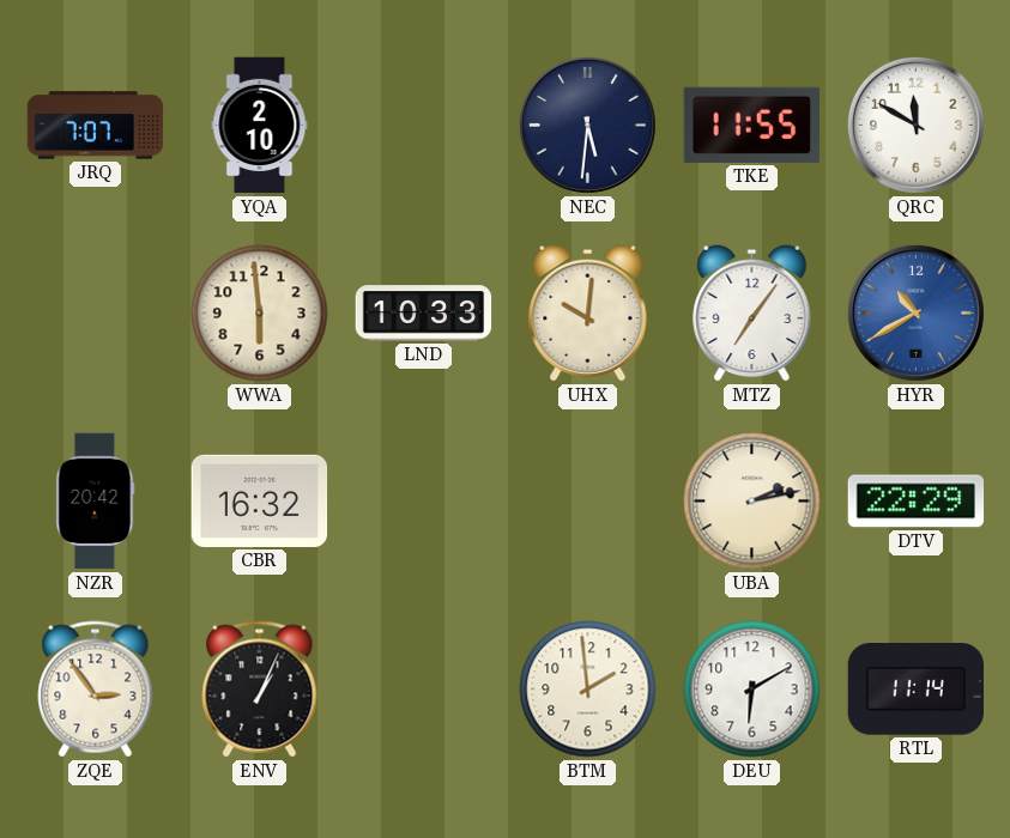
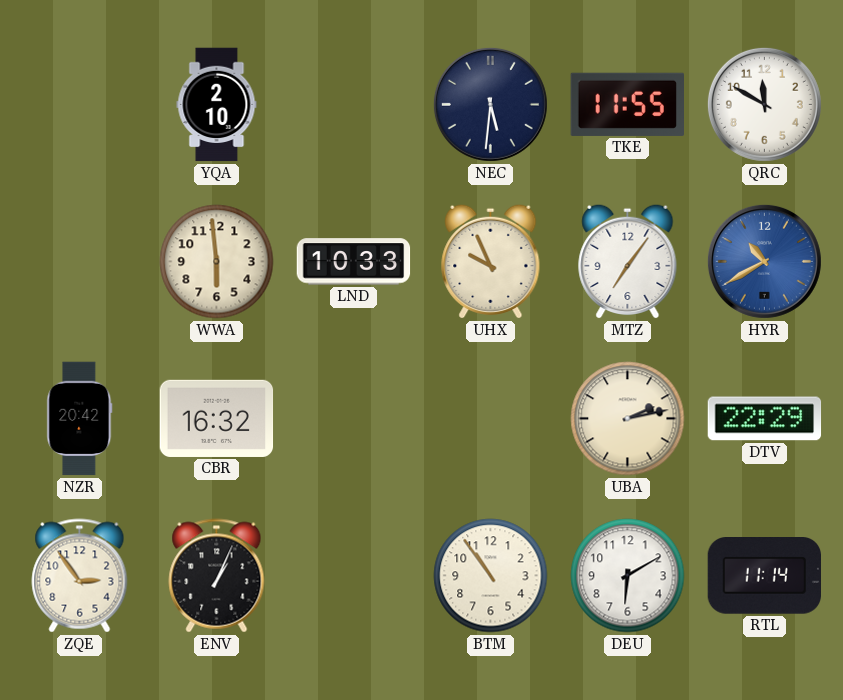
JRQ: 7:07 -> none
UHX: 10:01 -> 9:56
BTM: 1:59 -> 10:54
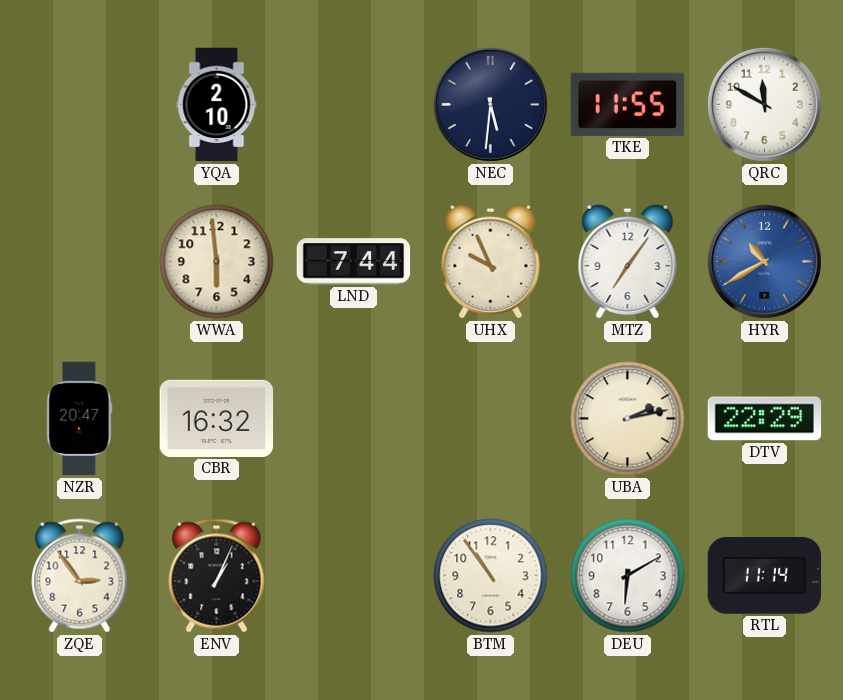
LND: 10:33 -> 7:44
NZR: 20:42 -> 20:47
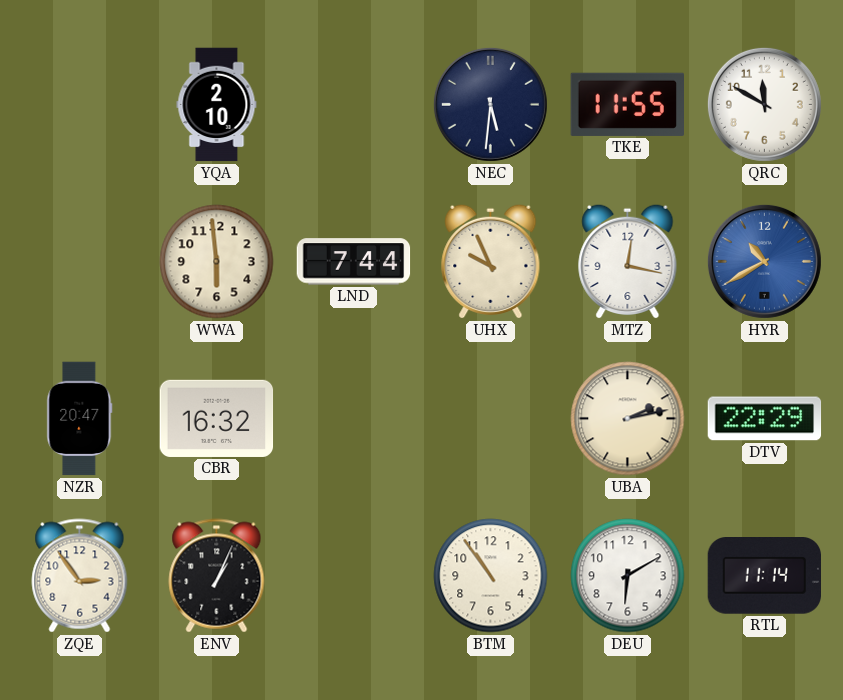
MTZ: 7:06 -> 12:17
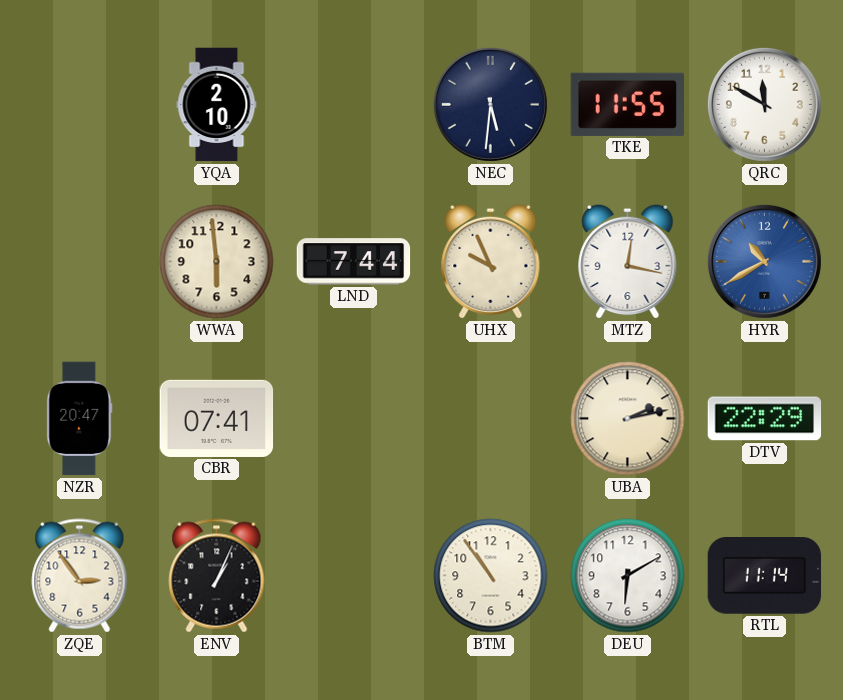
CBR: 16:32 -> 07:41
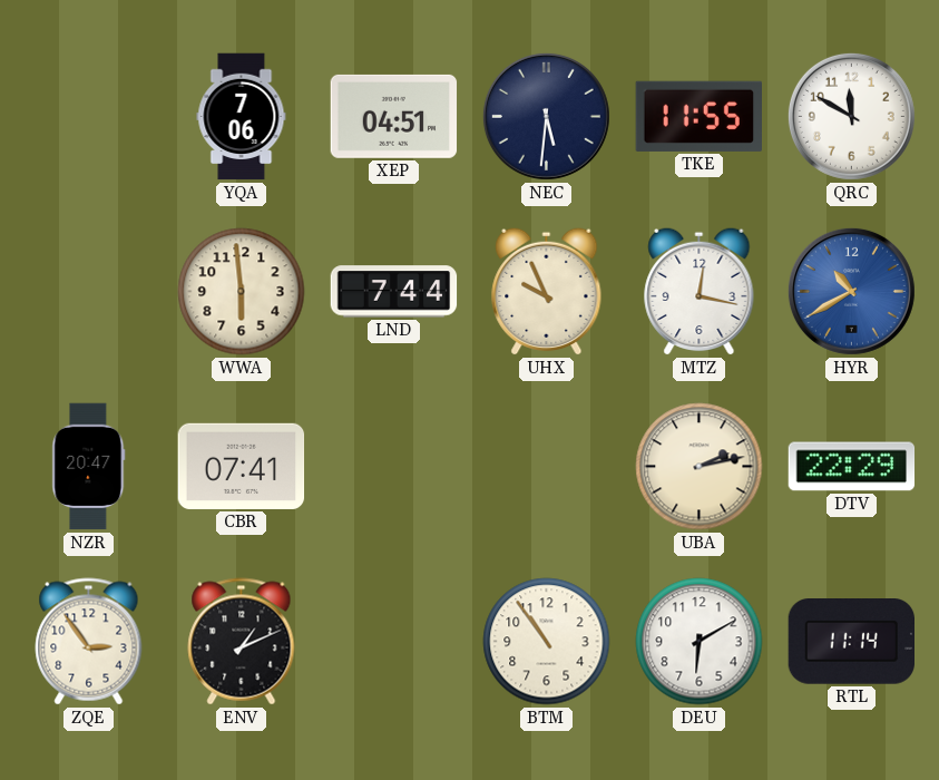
YQA: 2:10 -> 7:06
XEP: none -> 04:51
ENV: 1:04 -> 1:11
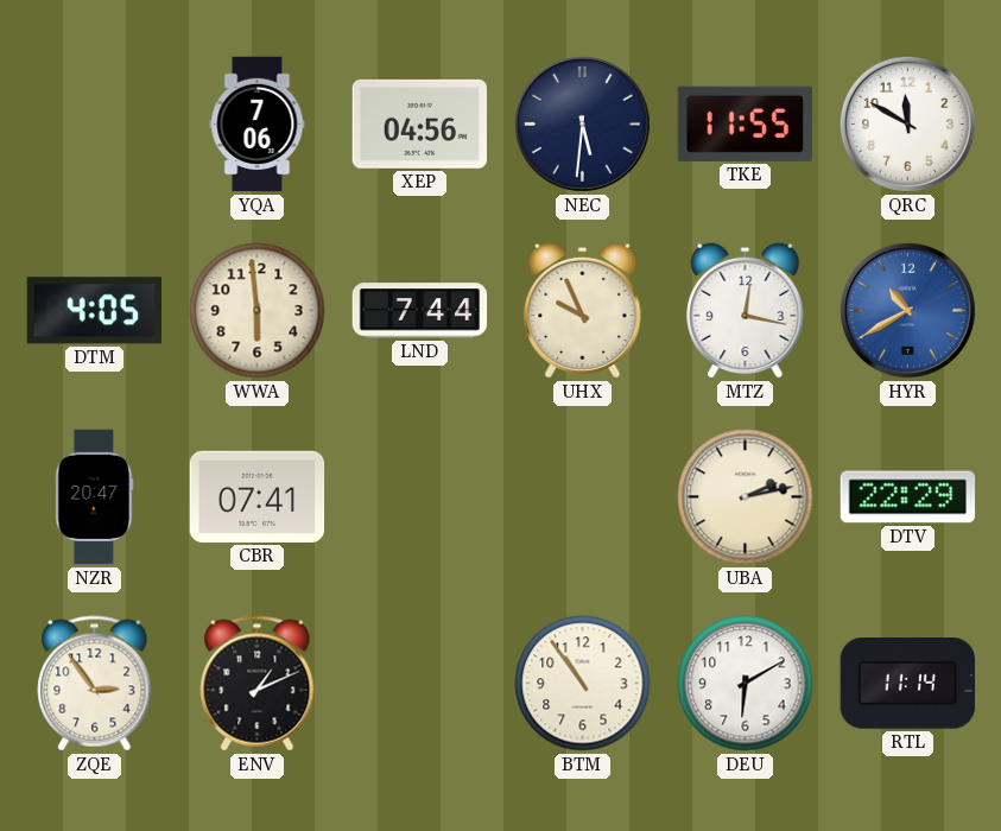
XEP: 04:51 -> 04:56
DTM: none -> 4:05
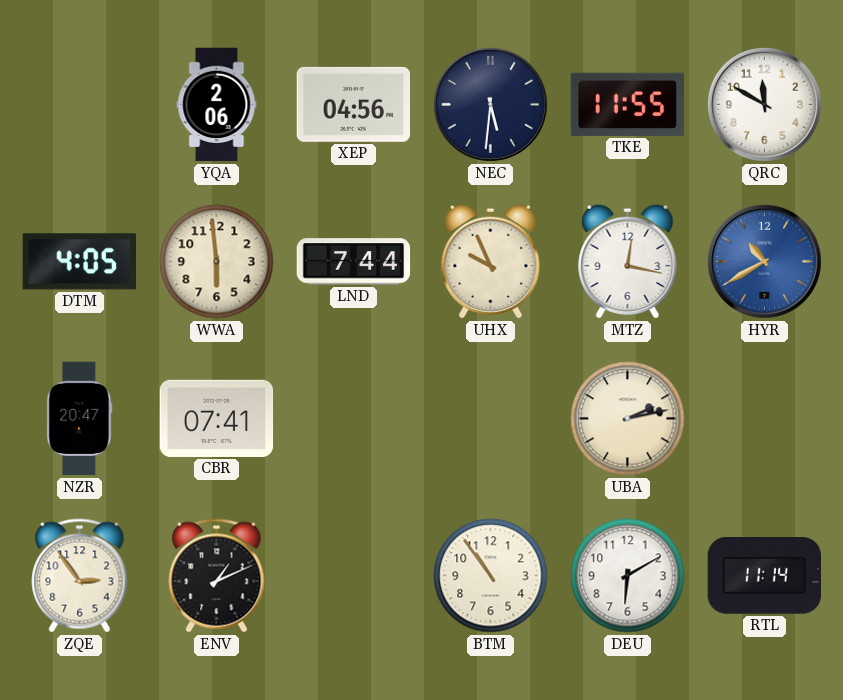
YQA: 7:06 -> 2:06
DTV: 22:29 -> none
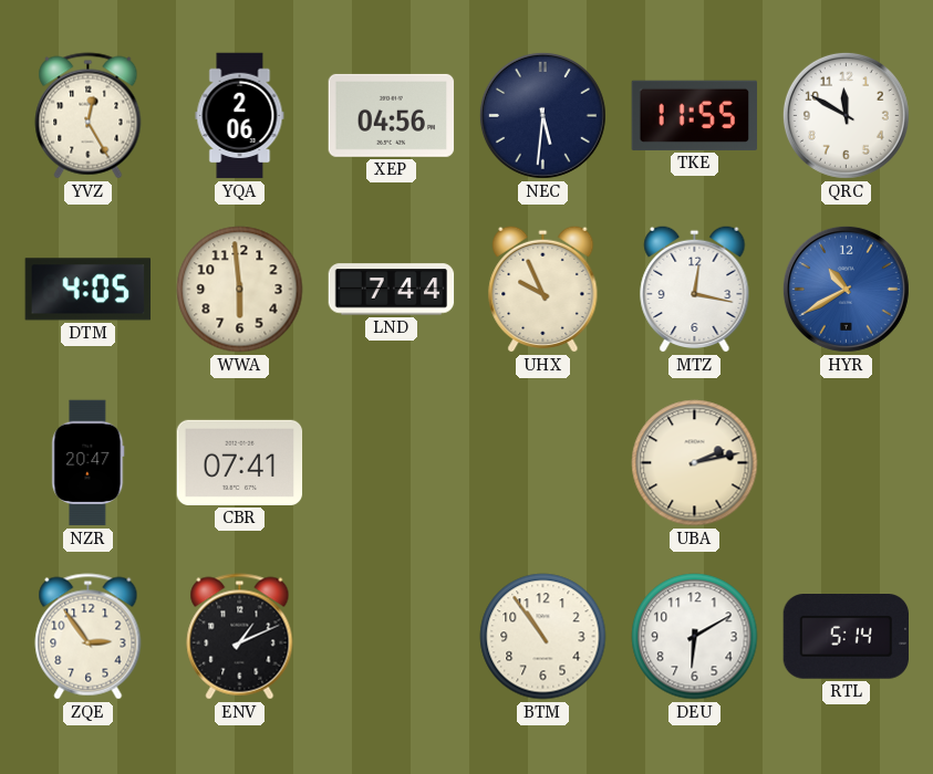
YVZ: none -> 12:25
RTL: 11:14 -> 5:14
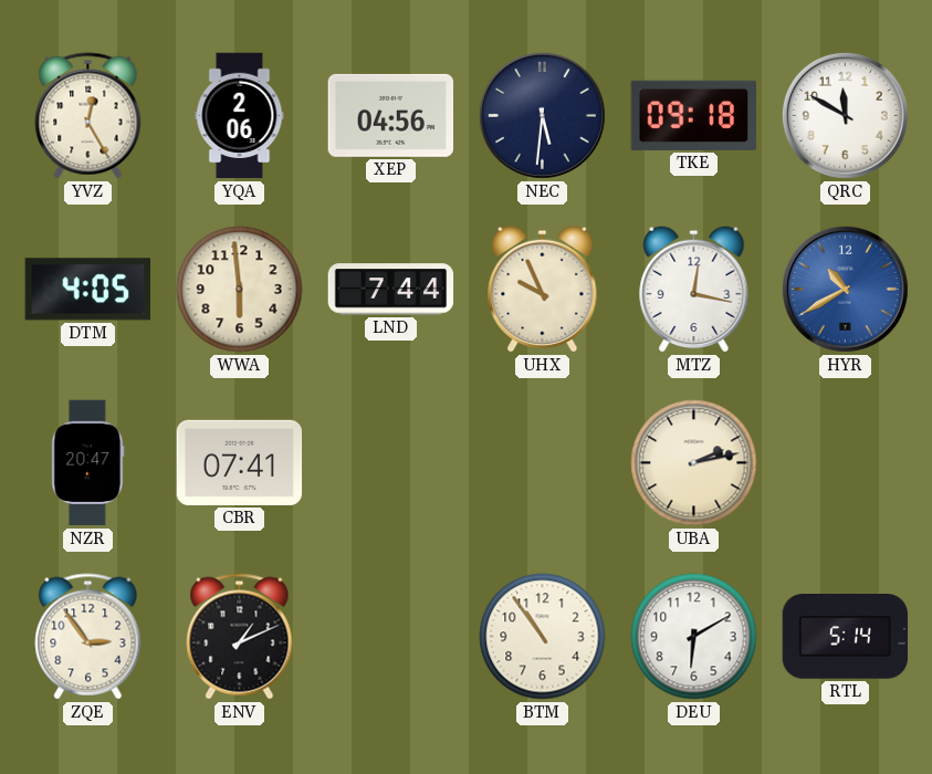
TKE: 11:55 -> 09:18
